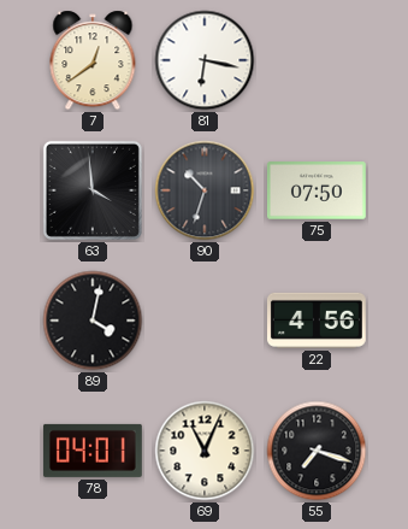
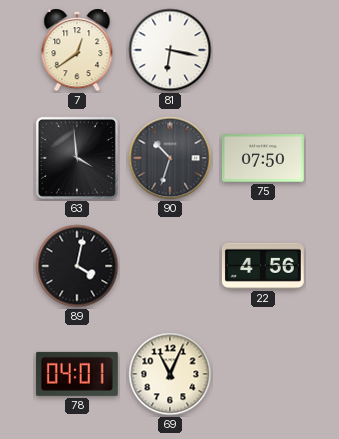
55: 7:18 -> none
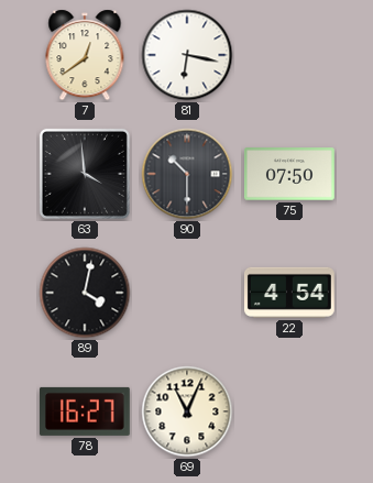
90: 10:33 -> 10:30
22: 4:56 -> 4:54
78: 04:01 -> 16:27
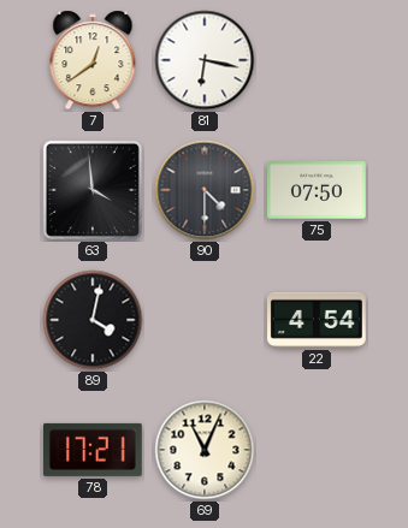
90: 10:30 -> 4:30
78: 16:27 -> 17:21
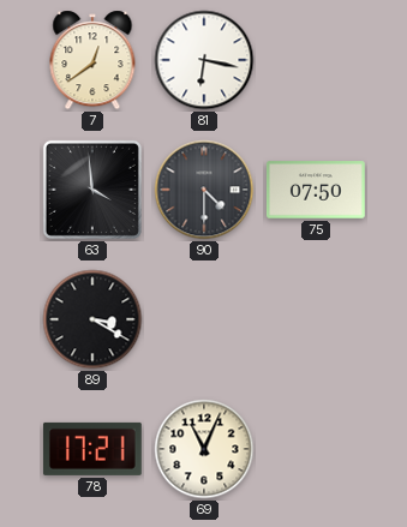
89: 4:02 -> 3:20
22: 4:54 -> none
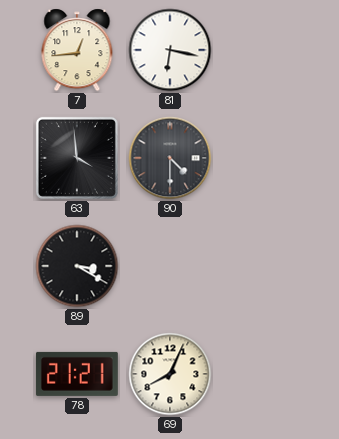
7: 12:39 -> 12:44
75: 07:50 -> none
78: 17:21 -> 21:21
69: 11:04 -> 8:04
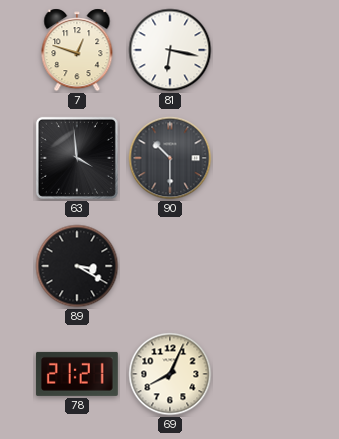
7: 12:44 -> 12:48
90: 4:30 -> 10:30
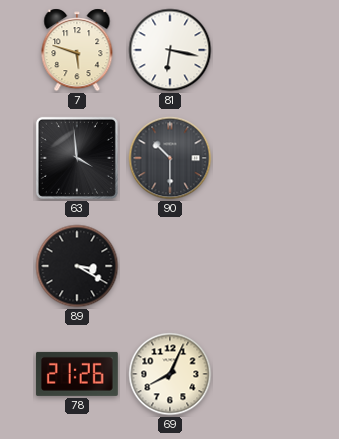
7: 12:48 -> 5:48
78: 21:21 -> 21:26
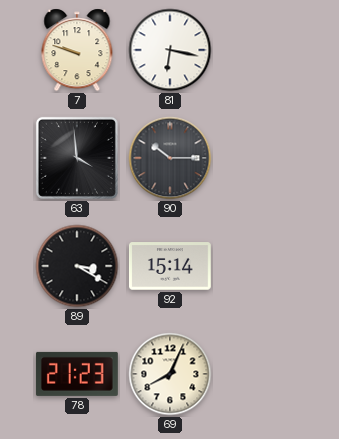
7: 5:48 -> 9:48
90: 10:30 -> 10:15
92: none -> 15:14
78: 21:26 -> 21:23
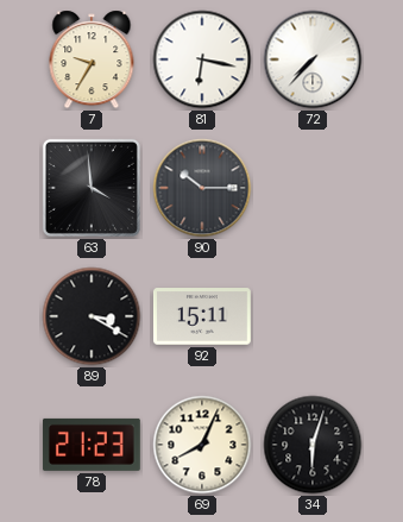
7: 9:48 -> 9:35
72: none -> 7:37
92: 15:14 -> 15:11
34: none -> 6:03
